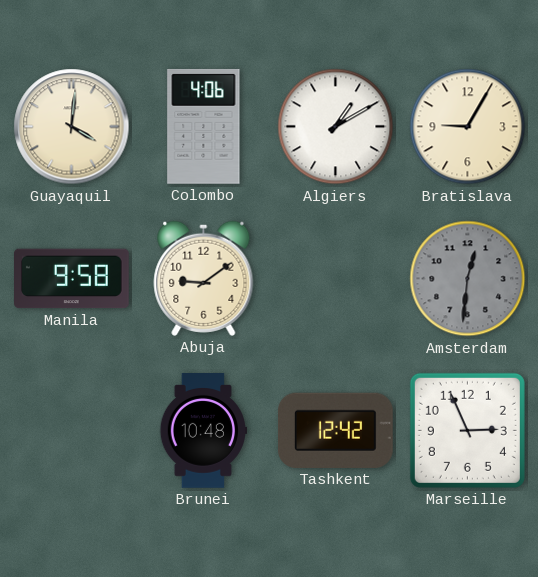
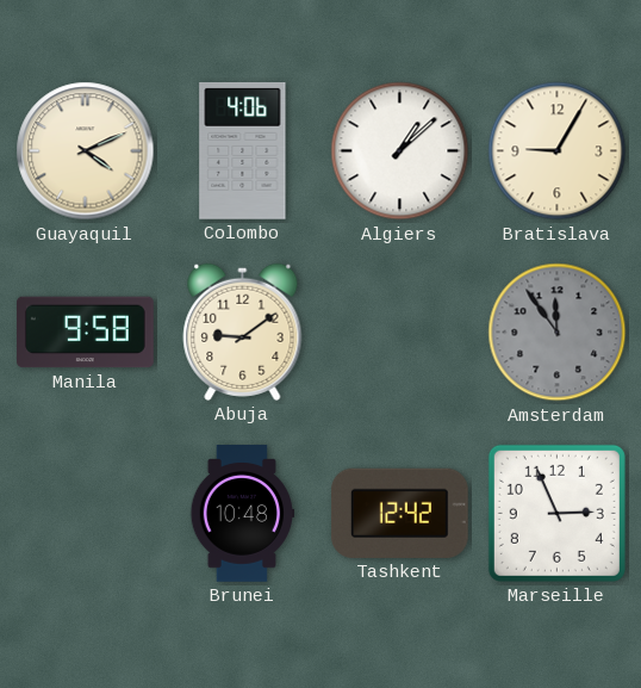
Guayaquil: 4:01 -> 4:11
Algiers: 1:10 -> 1:08
Amsterdam: 12:31 -> 11:54
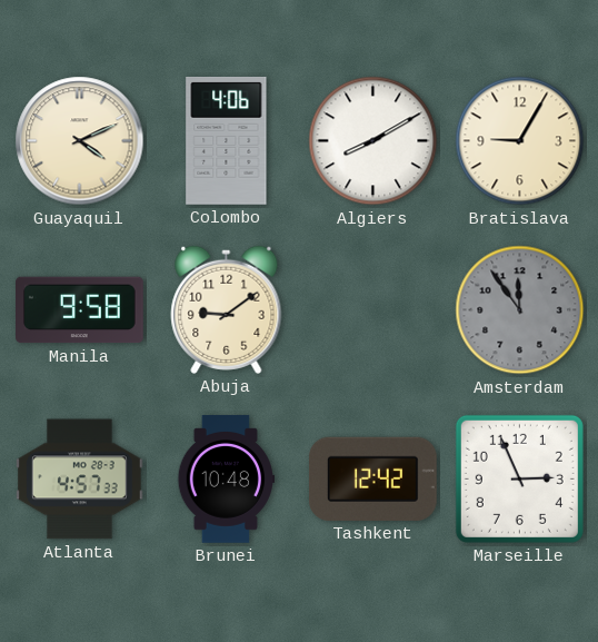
Algiers: 1:08 -> 8:10
Atlanta: none -> 4:57
